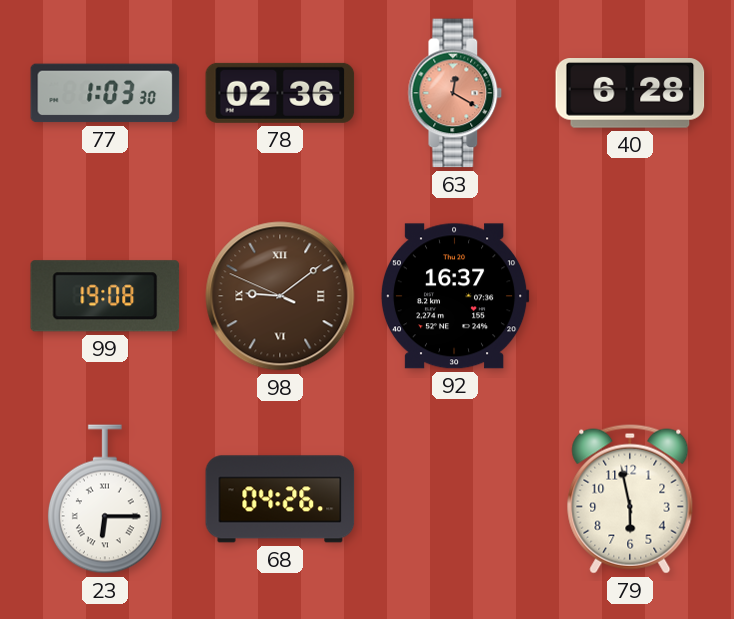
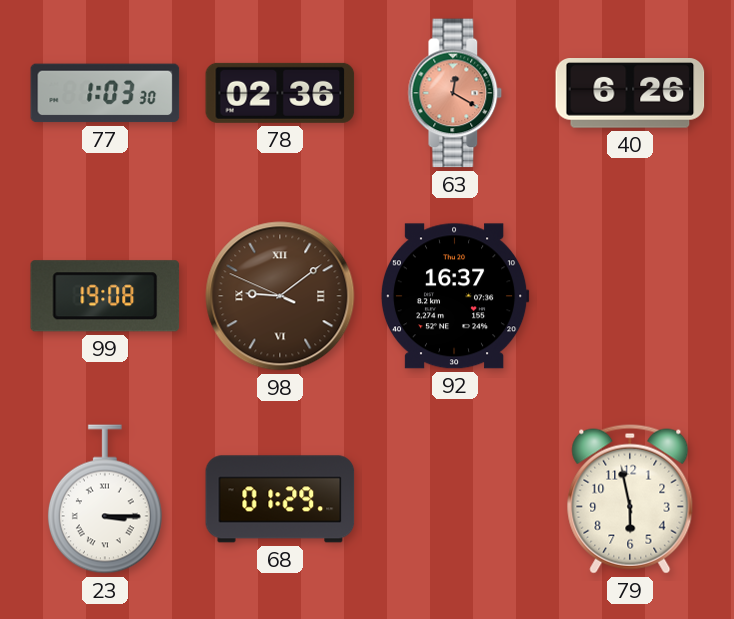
40: 6:28 -> 6:26
23: 6:15 -> 3:15
68: 04:26 -> 01:29
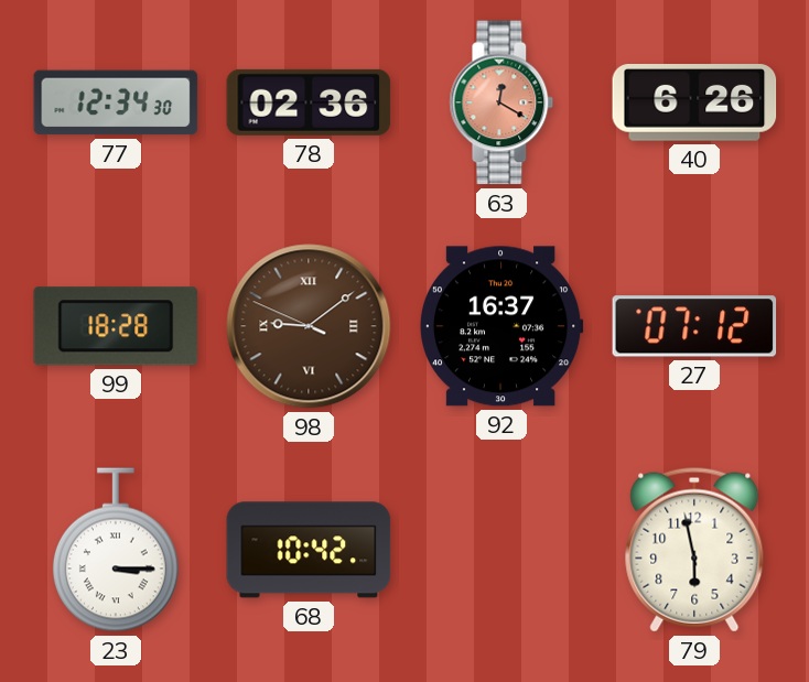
77: 1:03 -> 12:34
99: 19:08 -> 18:28
27: none -> 07:12
68: 01:29 -> 10:42
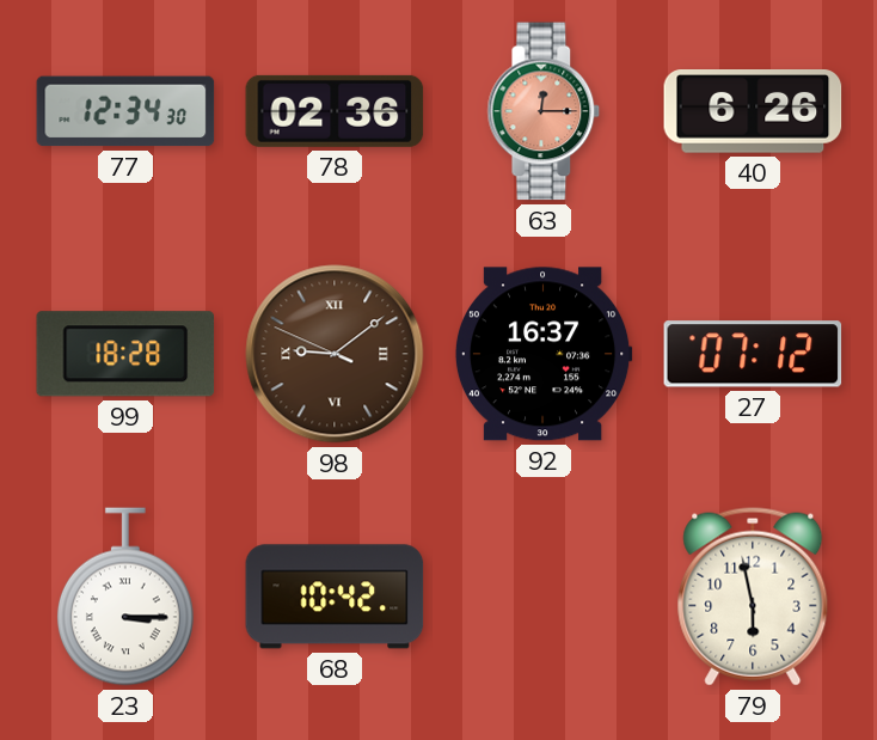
63: 12:20 -> 12:15
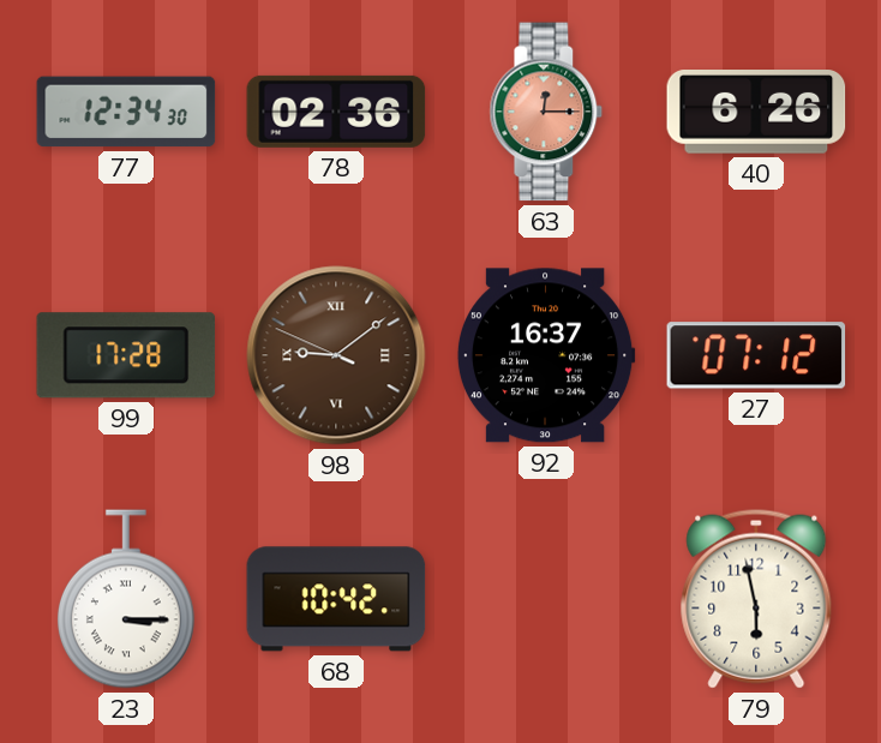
99: 18:28 -> 17:28
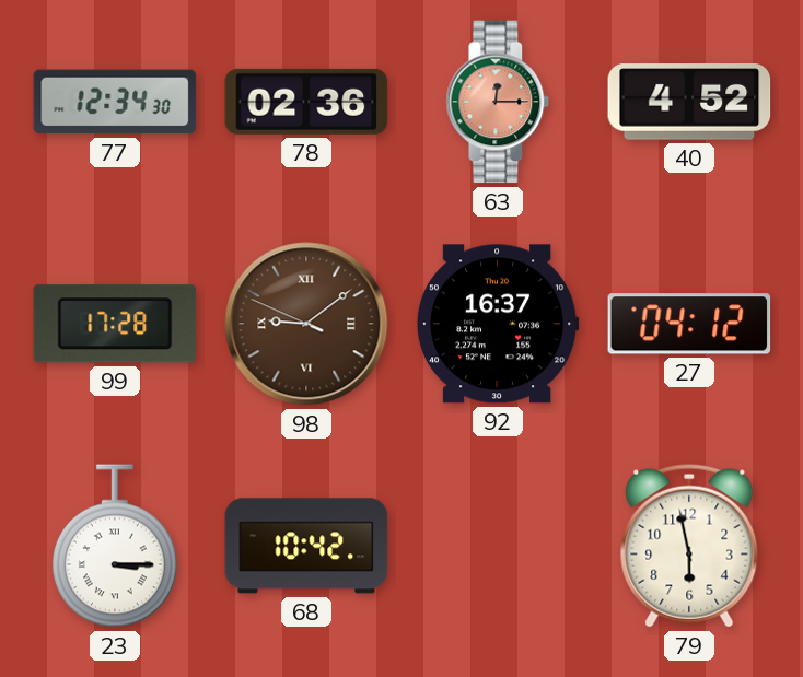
40: 6:26 -> 4:52
27: 07:12 -> 04:12
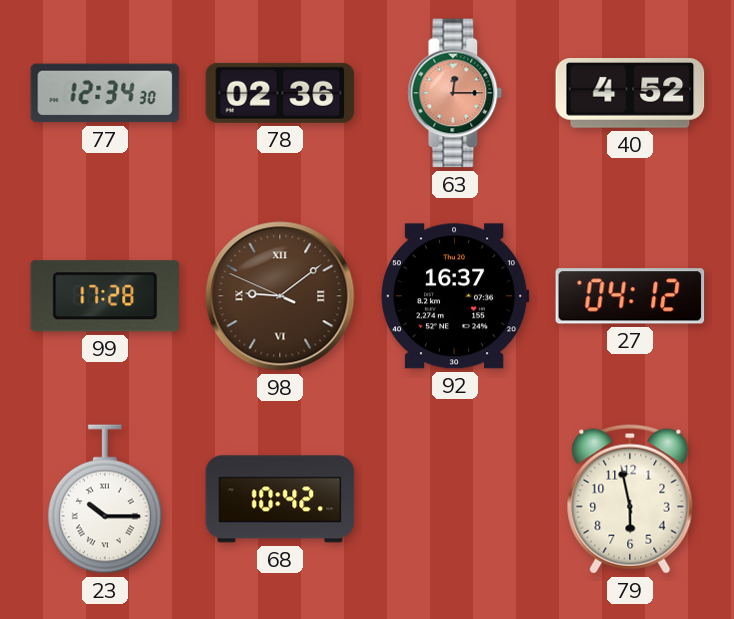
23: 3:15 -> 10:15
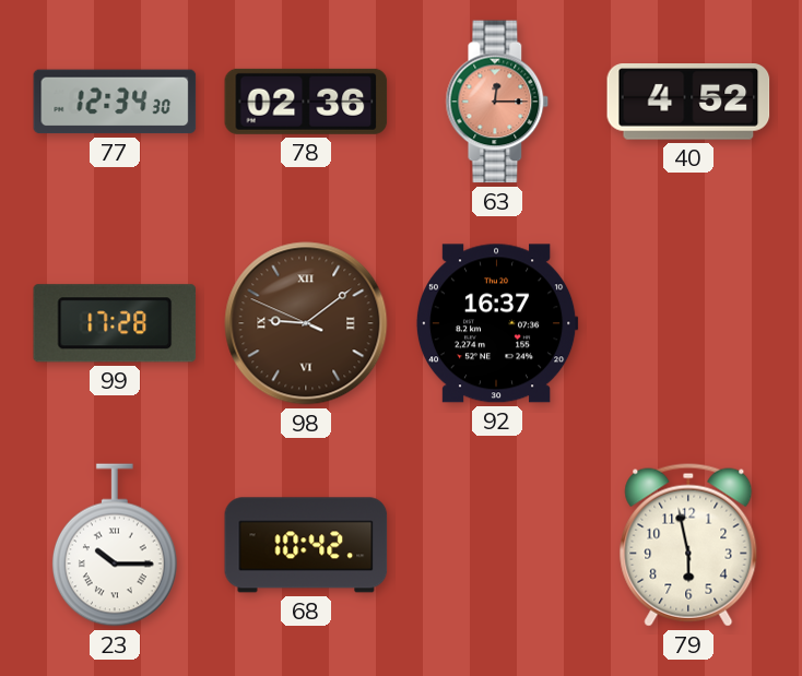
27: 04:12 -> none
